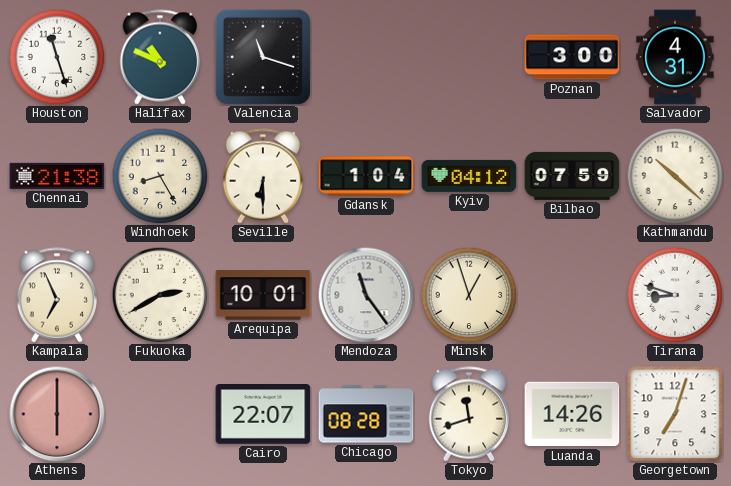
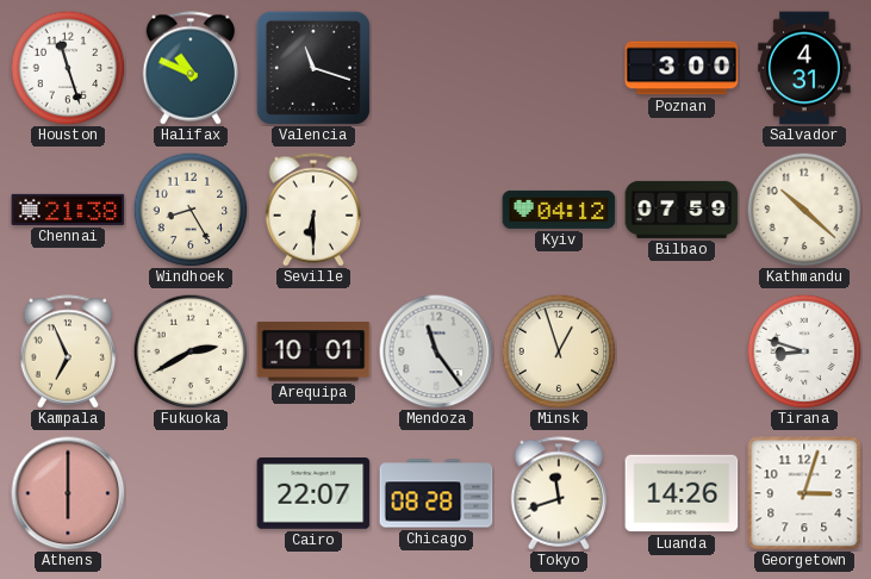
Gdansk: 1:04 -> none
Georgetown: 7:03 -> 3:03
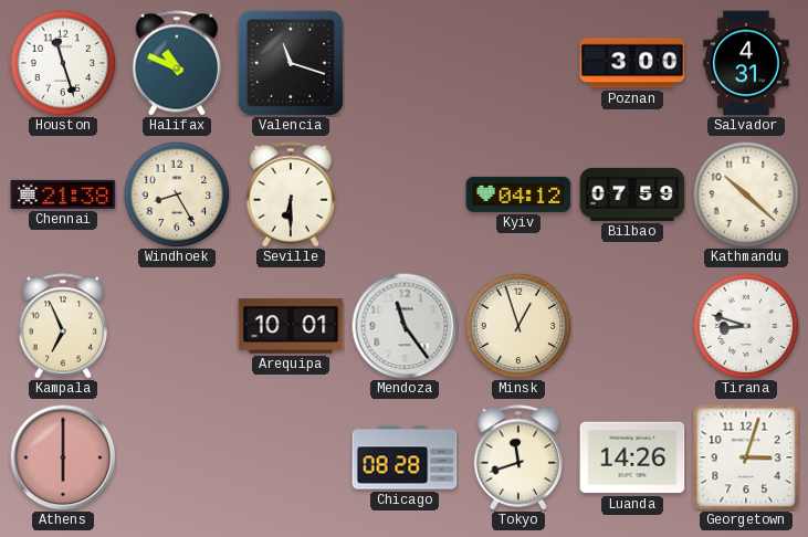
Fukuoka: 2:40 -> none
Cairo: 22:07 -> none
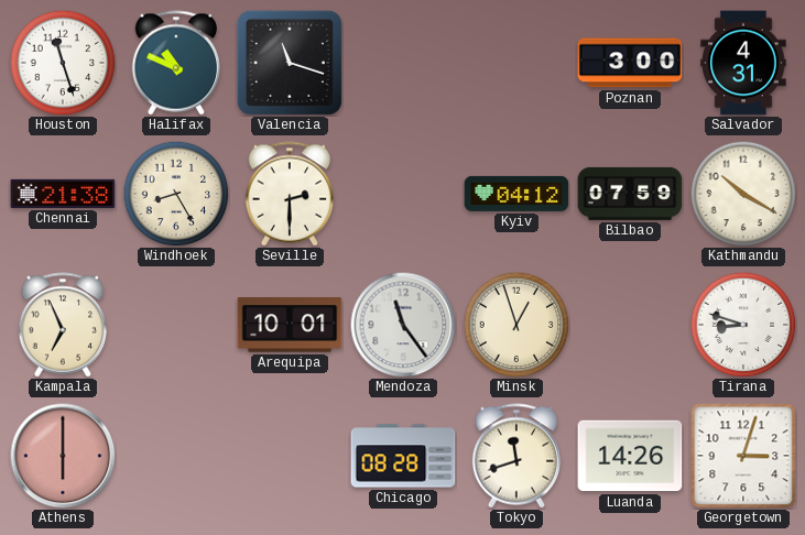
Seville: 6:30 -> 2:30
Kathmandu: 10:22 -> 10:20
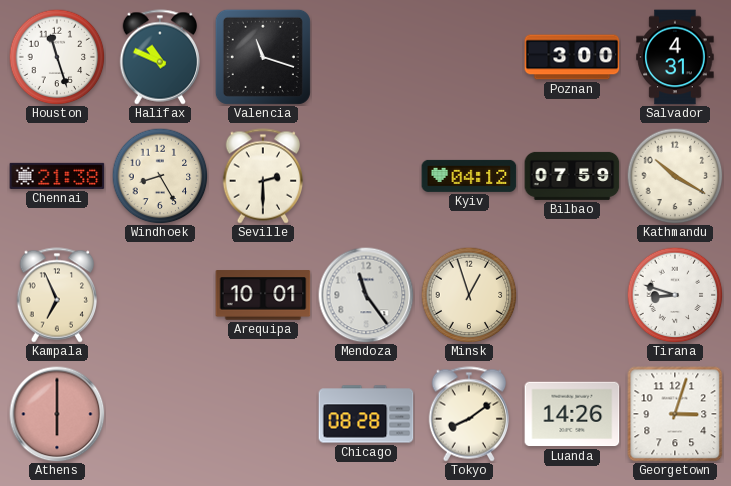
Tokyo: 11:42 -> 8:09
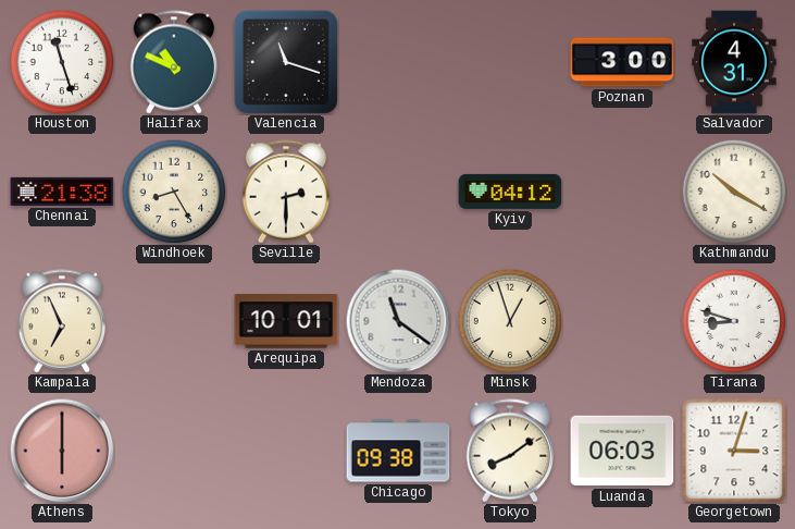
Bilbao: 07:59 -> none
Mendoza: 11:24 -> 11:21
Chicago: 08:28 -> 09:38
Luanda: 14:26 -> 06:03
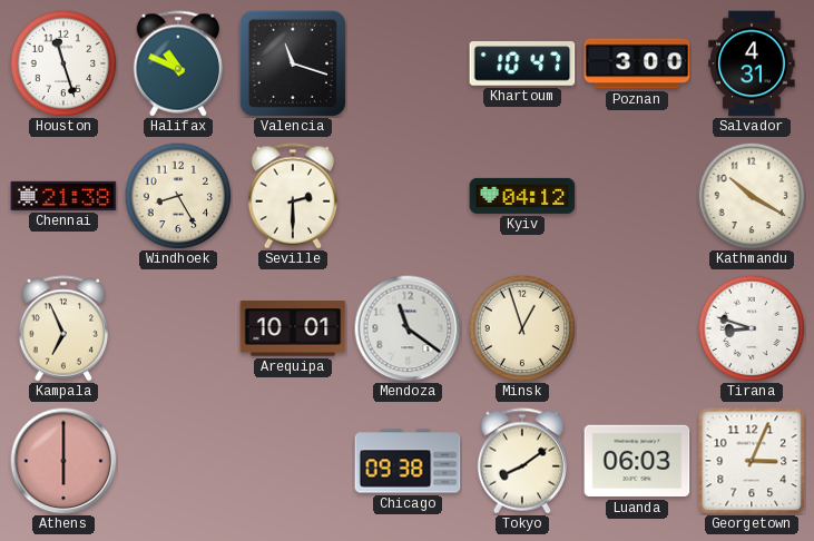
Khartoum: none -> 10:47
Georgetown: 3:03 -> 3:04
